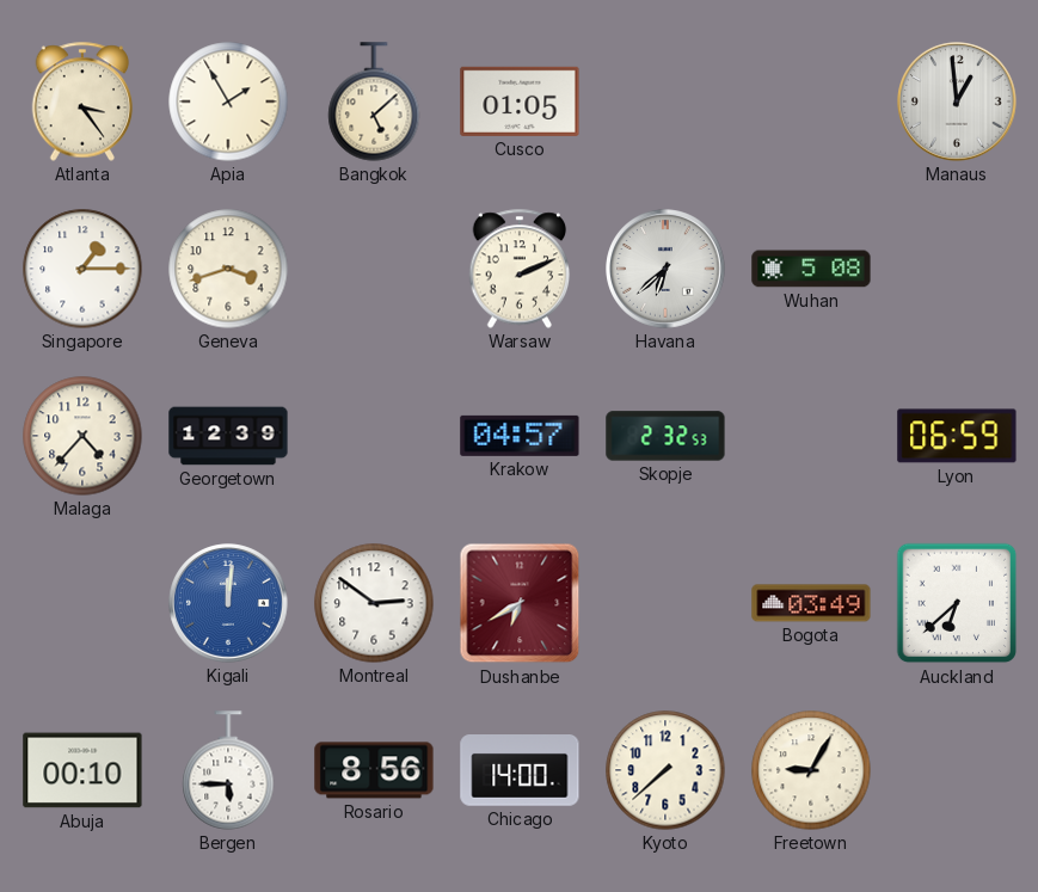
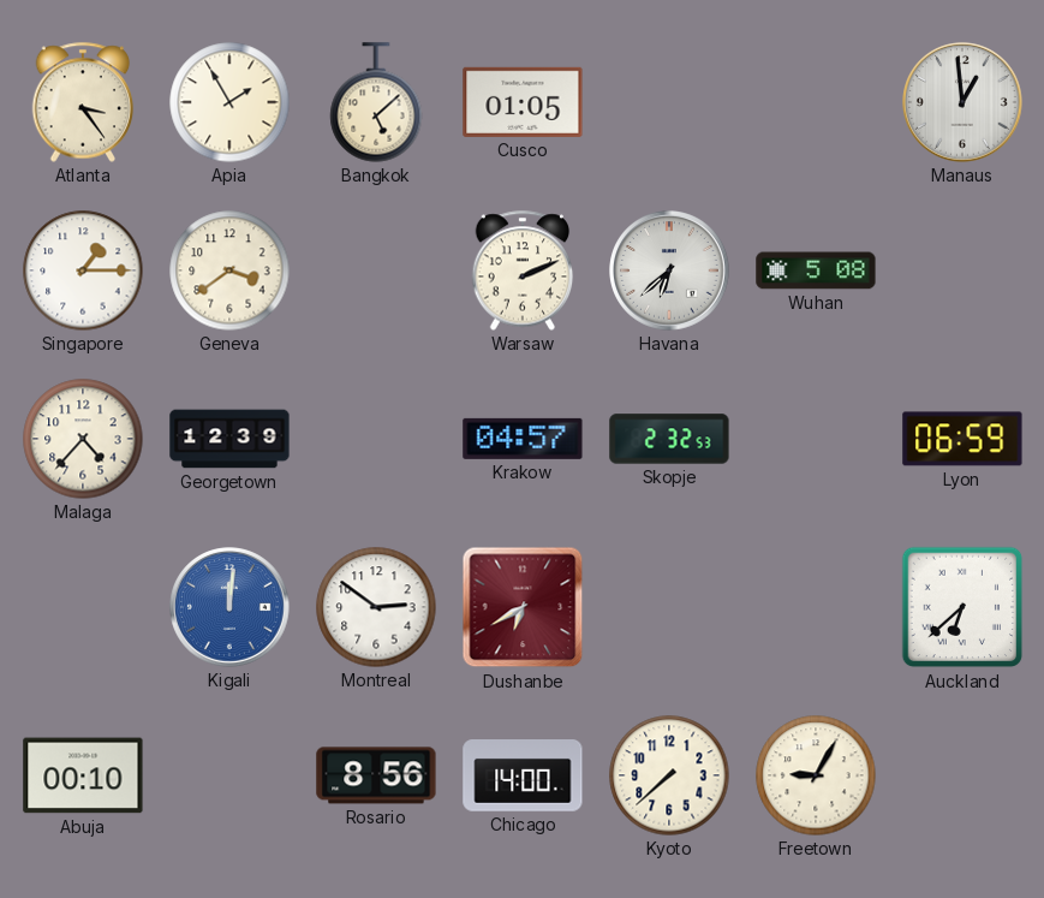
Geneva: 3:42 -> 3:39
Bogota: 03:49 -> none
Bergen: 5:45 -> none
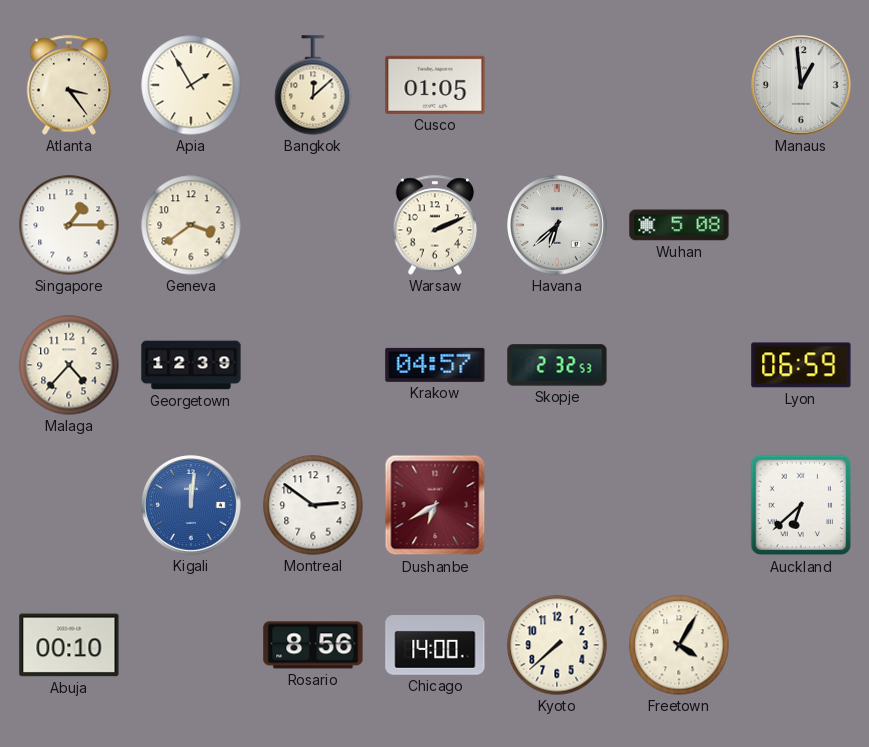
Bangkok: 5:08 -> 12:08
Freetown: 9:05 -> 4:05
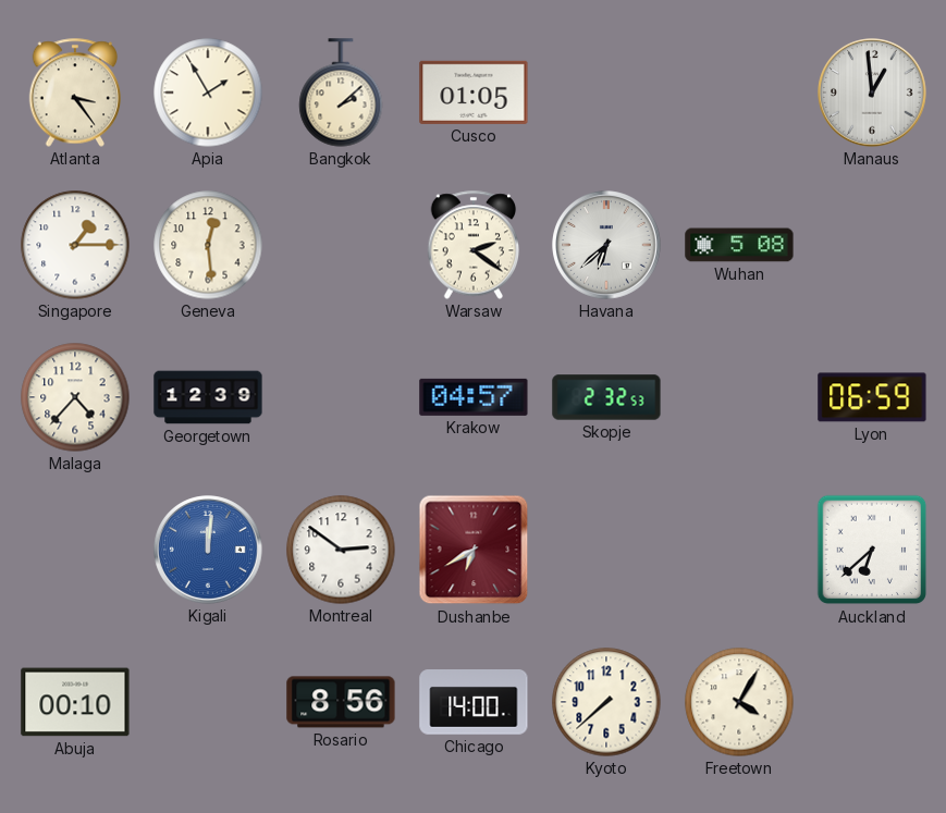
Bangkok: 12:08 -> 2:08
Geneva: 3:39 -> 12:29
Warsaw: 2:11 -> 2:21
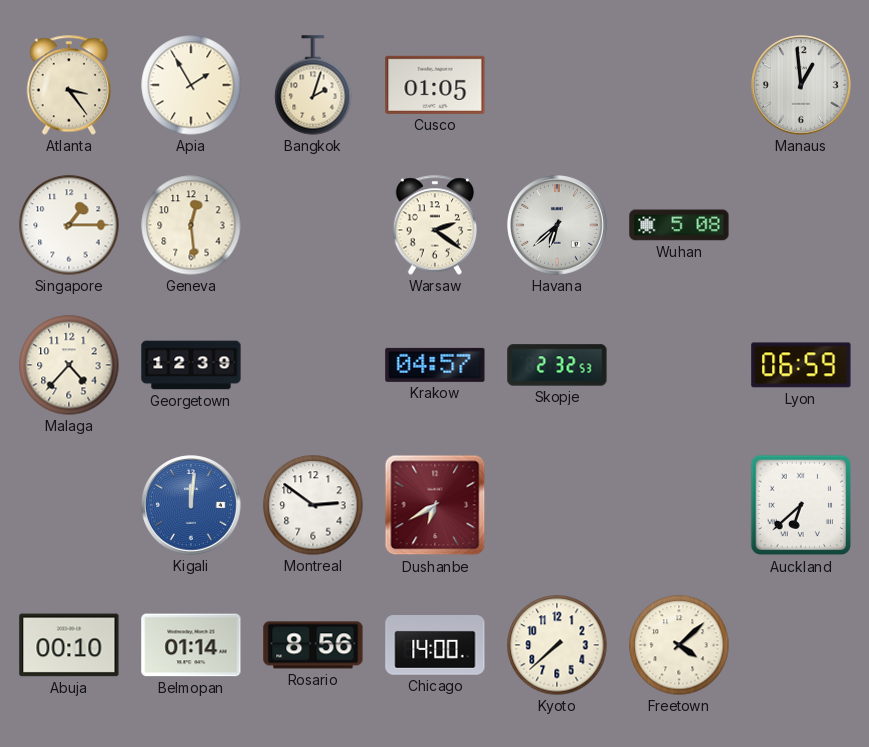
Bangkok: 2:08 -> 2:03
Belmopan: none -> 01:14
Freetown: 4:05 -> 4:08
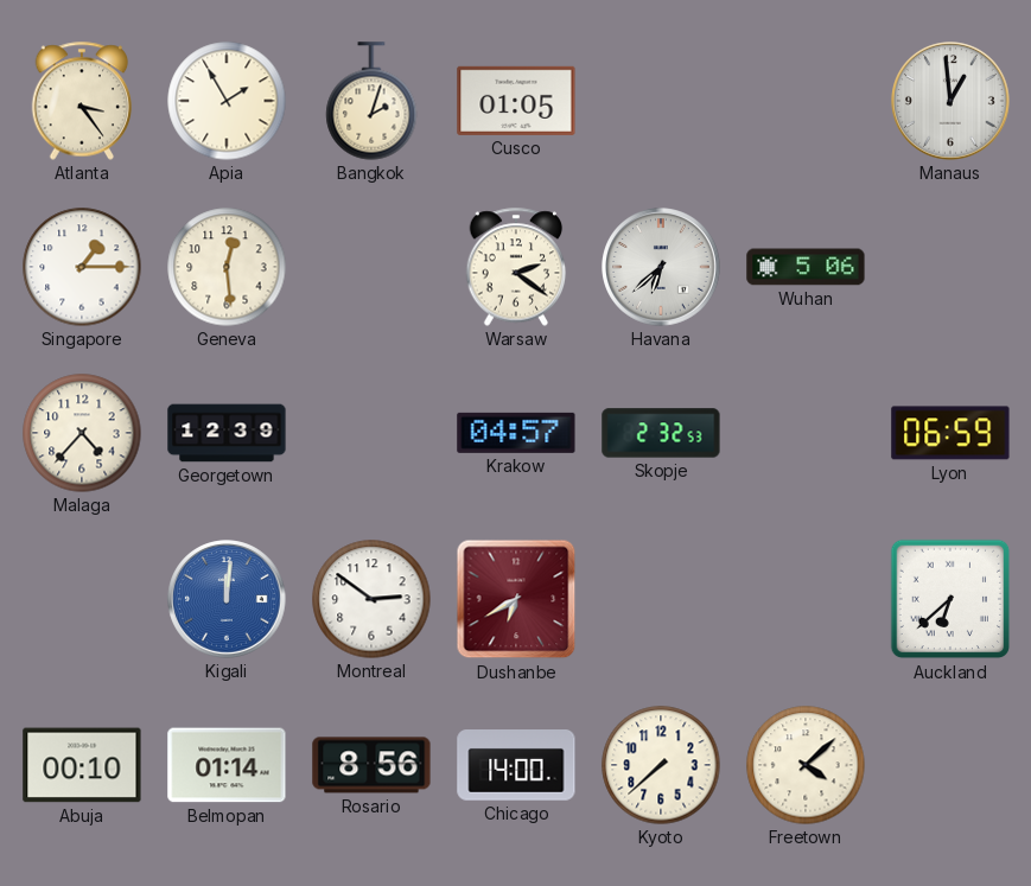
Wuhan: 5:08 -> 5:06
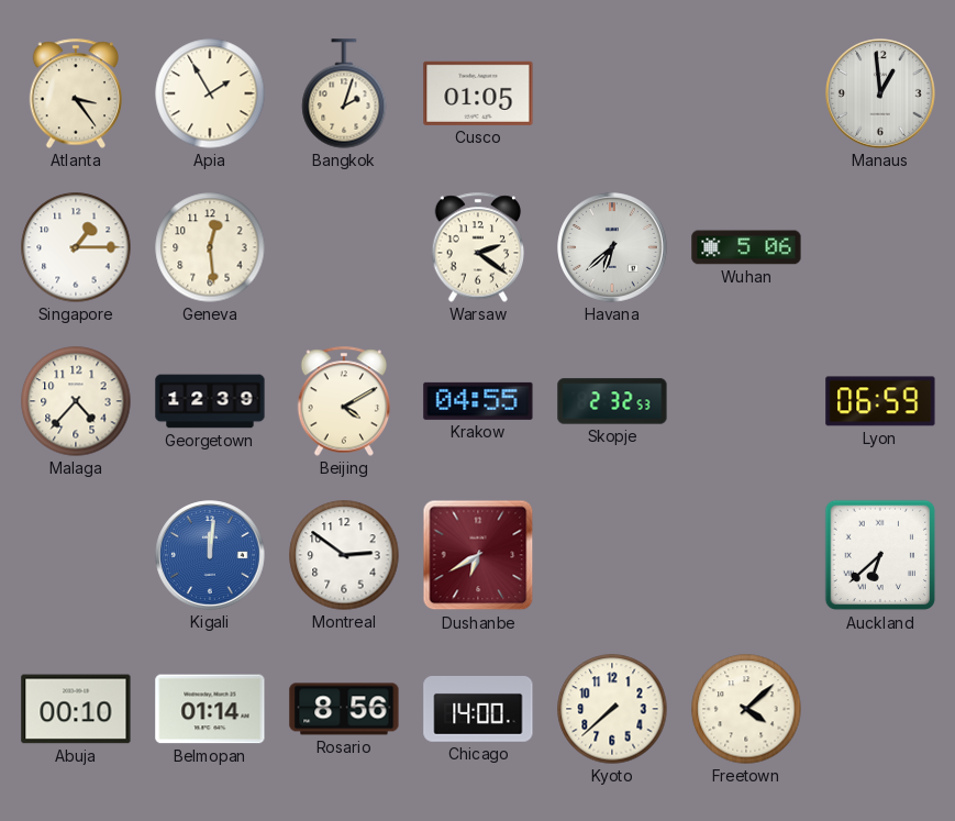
Beijing: none -> 4:10
Krakow: 04:57 -> 04:55
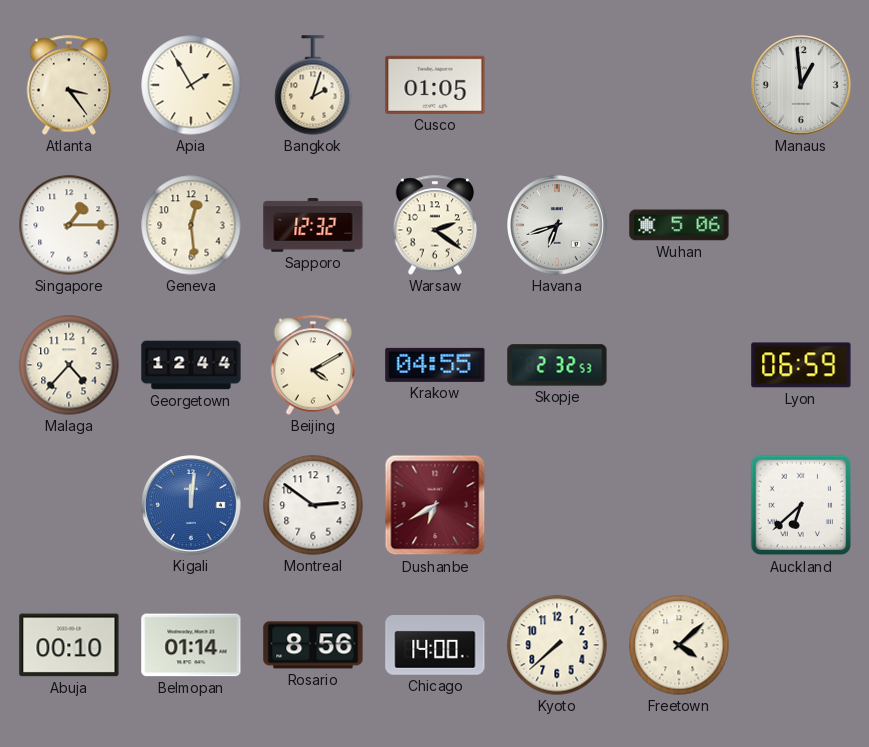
Sapporo: none -> 12:32
Havana: 6:38 -> 6:42
Georgetown: 12:39 -> 12:44
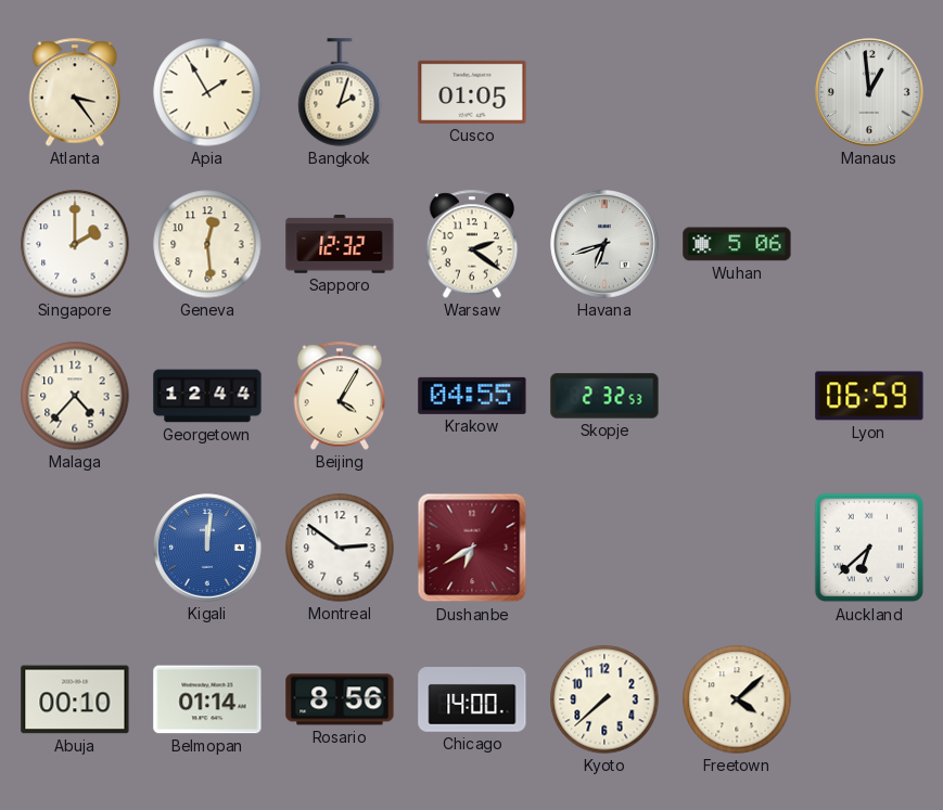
Singapore: 1:15 -> 2:00
Beijing: 4:10 -> 4:05
